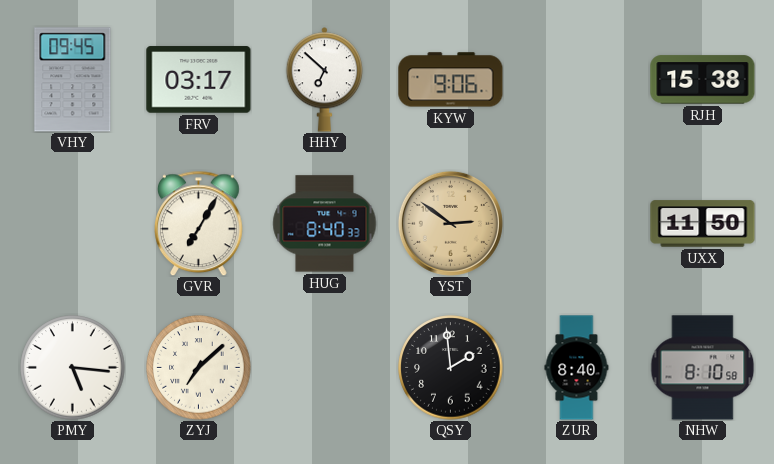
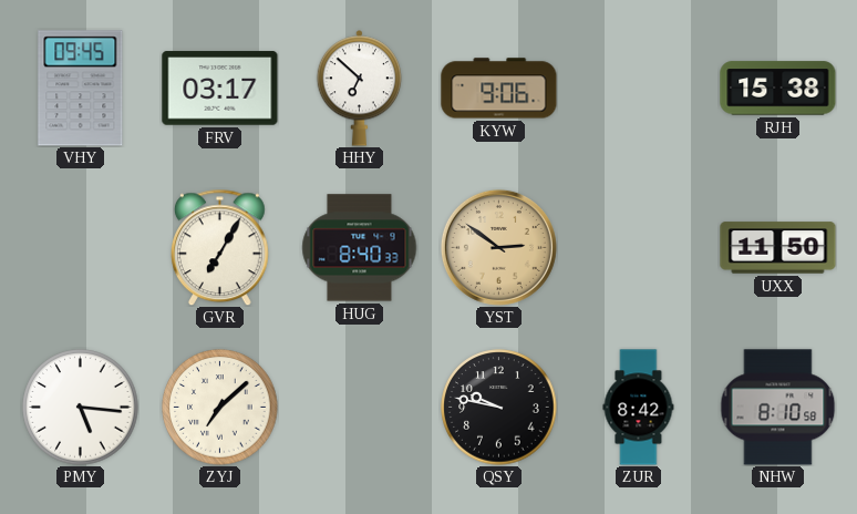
QSY: 1:59 -> 9:47
ZUR: 8:40 -> 8:42
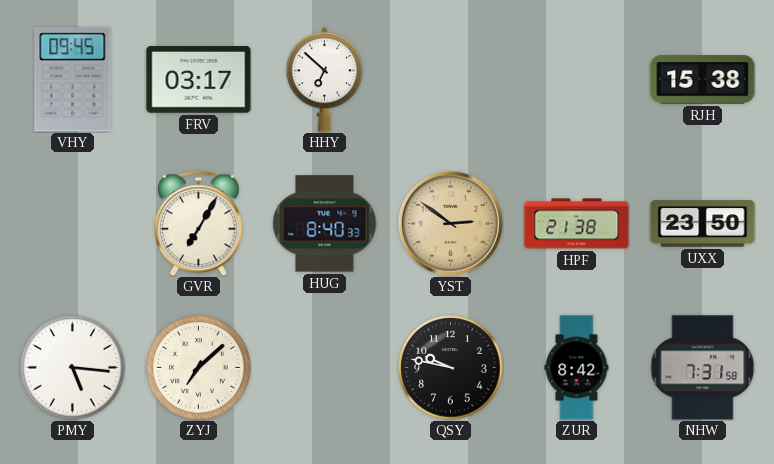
KYW: 9:06 -> none
HPF: none -> 21:38
UXX: 11:50 -> 23:50
NHW: 8:10 -> 7:31
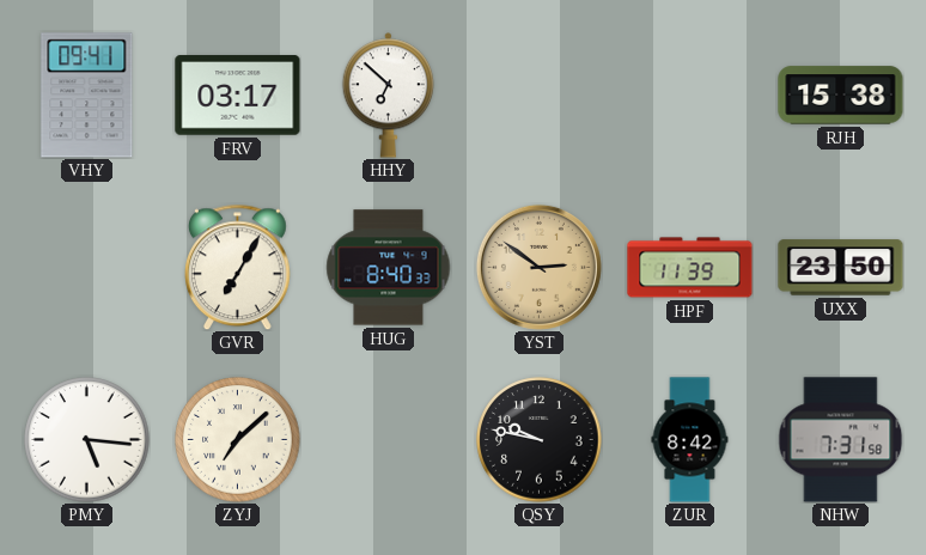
VHY: 09:45 -> 09:41
HPF: 21:38 -> 11:39
